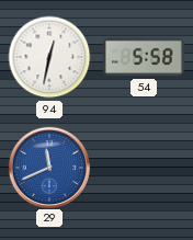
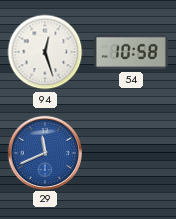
94: 12:32 -> 12:27
54: 5:58 -> 10:58
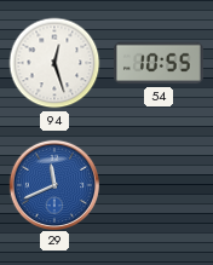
54: 10:58 -> 10:55
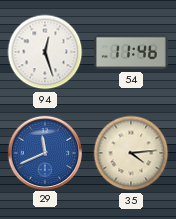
54: 10:55 -> 11:46
35: none -> 4:14
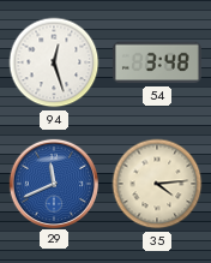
54: 11:46 -> 3:48
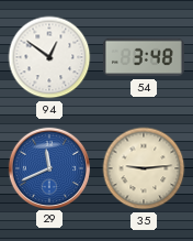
94: 12:27 -> 12:51
35: 4:14 -> 9:14
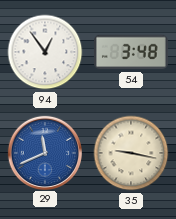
94: 12:51 -> 12:54
35: 9:14 -> 9:17
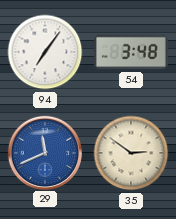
94: 12:54 -> 7:06
35: 9:17 -> 2:51
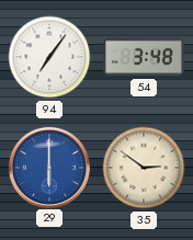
29: 11:41 -> 6:00
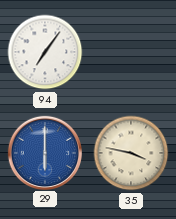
54: 3:48 -> none
35: 2:51 -> 3:47
